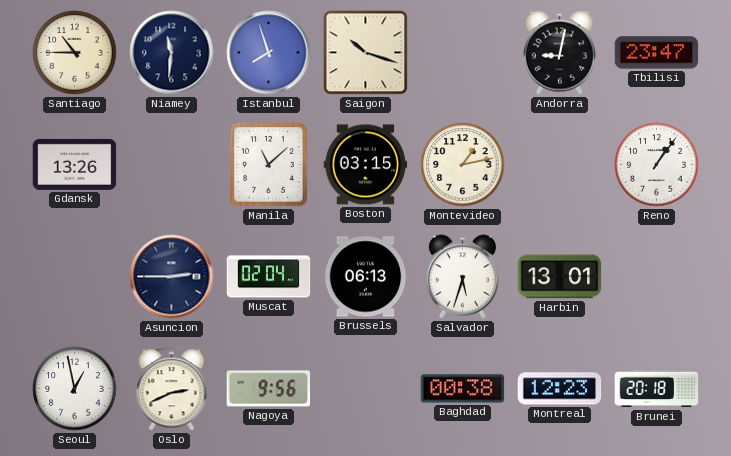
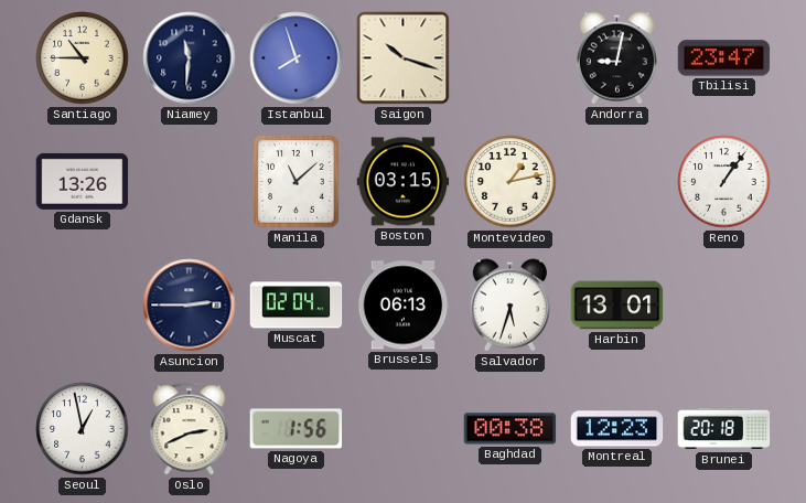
Nagoya: 9:56 -> 1:56
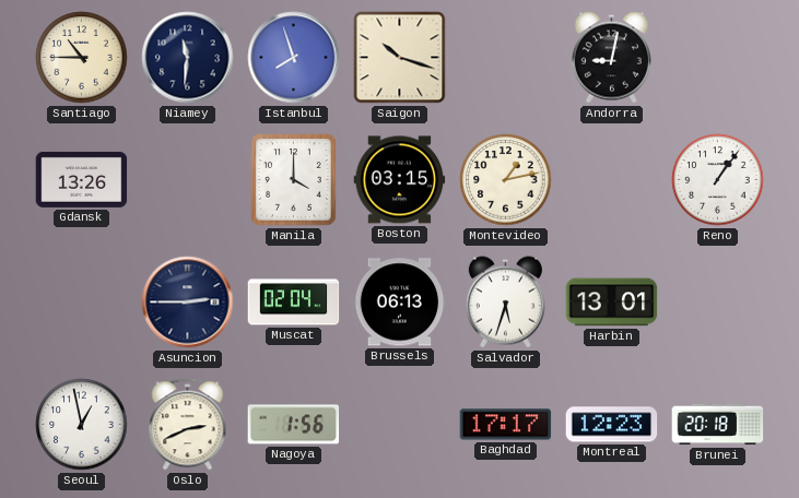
Tbilisi: 23:47 -> none
Manila: 11:08 -> 4:00
Baghdad: 00:38 -> 17:17
